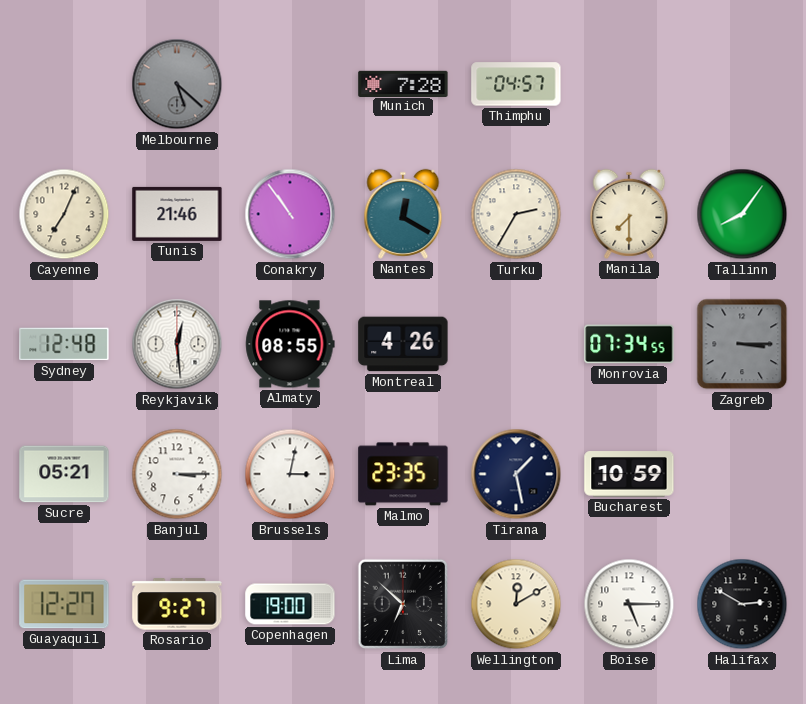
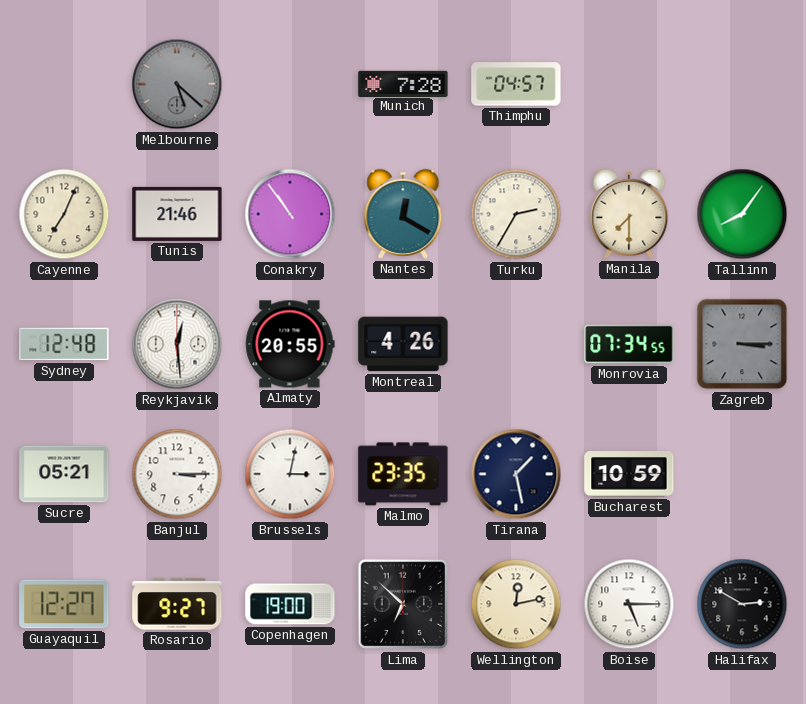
Almaty: 08:55 -> 20:55
Wellington: 12:10 -> 12:13
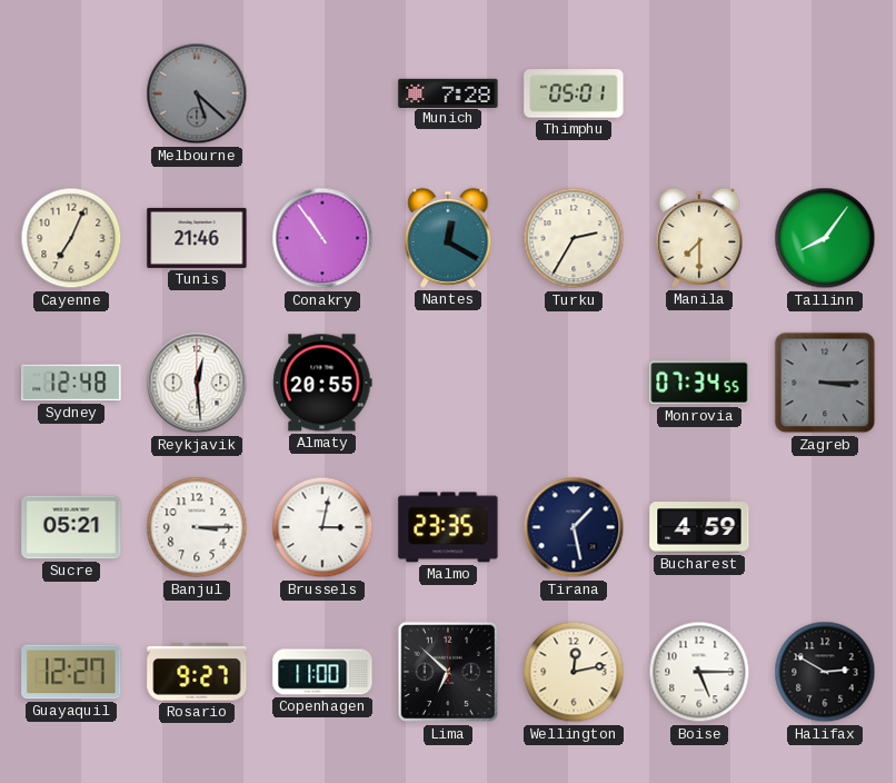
Thimphu: 04:57 -> 05:01
Montreal: 4:26 -> none
Bucharest: 10:59 -> 4:59
Copenhagen: 19:00 -> 11:00
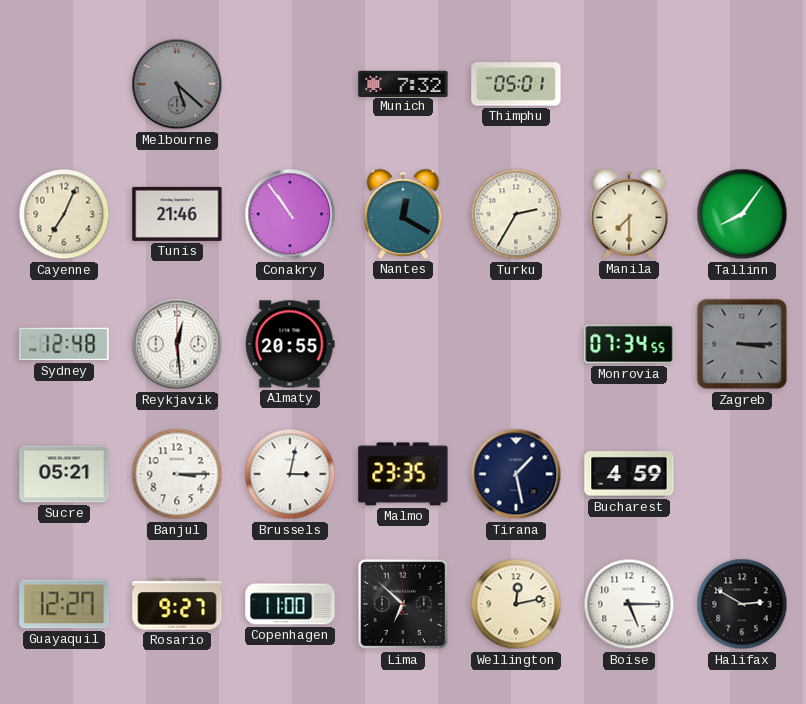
Munich: 7:28 -> 7:32
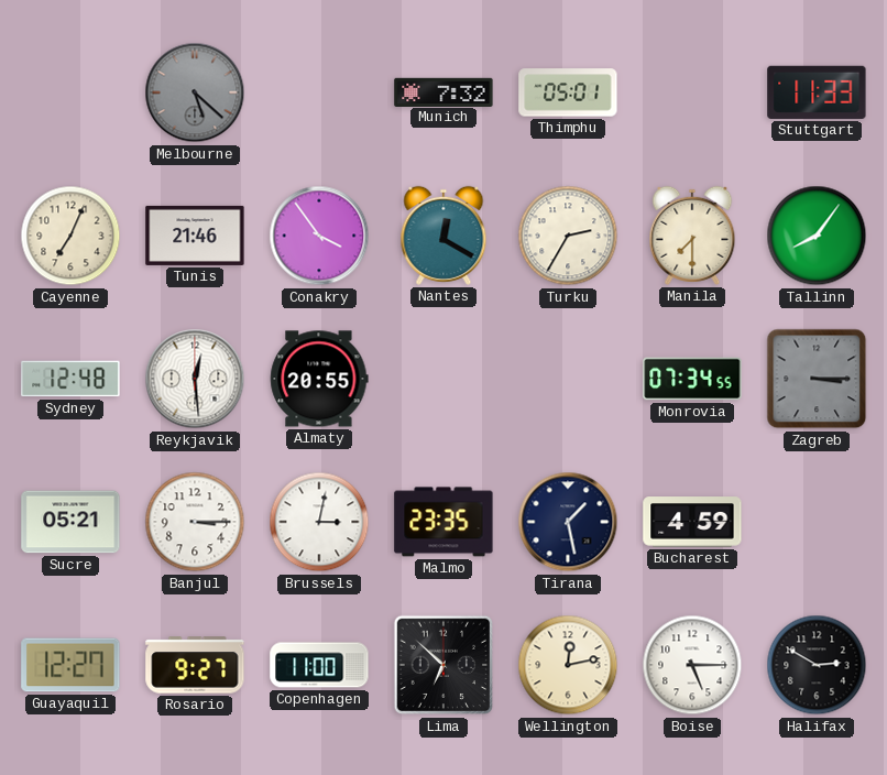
Stuttgart: none -> 11:33
Conakry: 10:54 -> 3:54
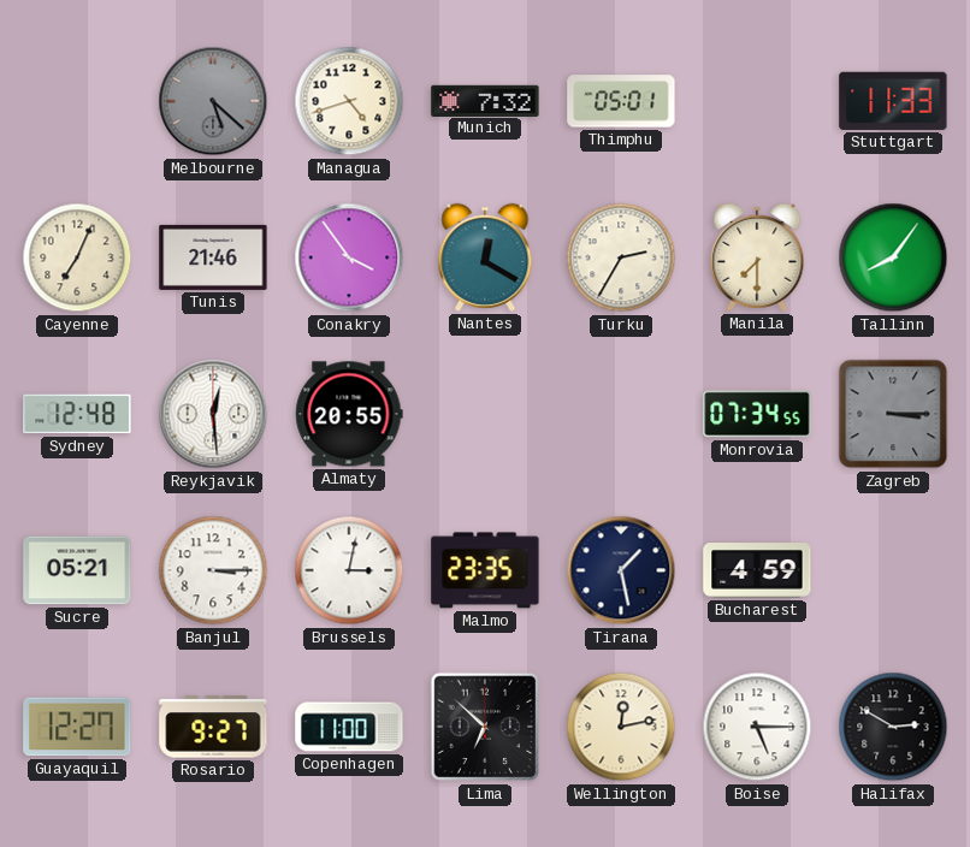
Managua: none -> 4:42
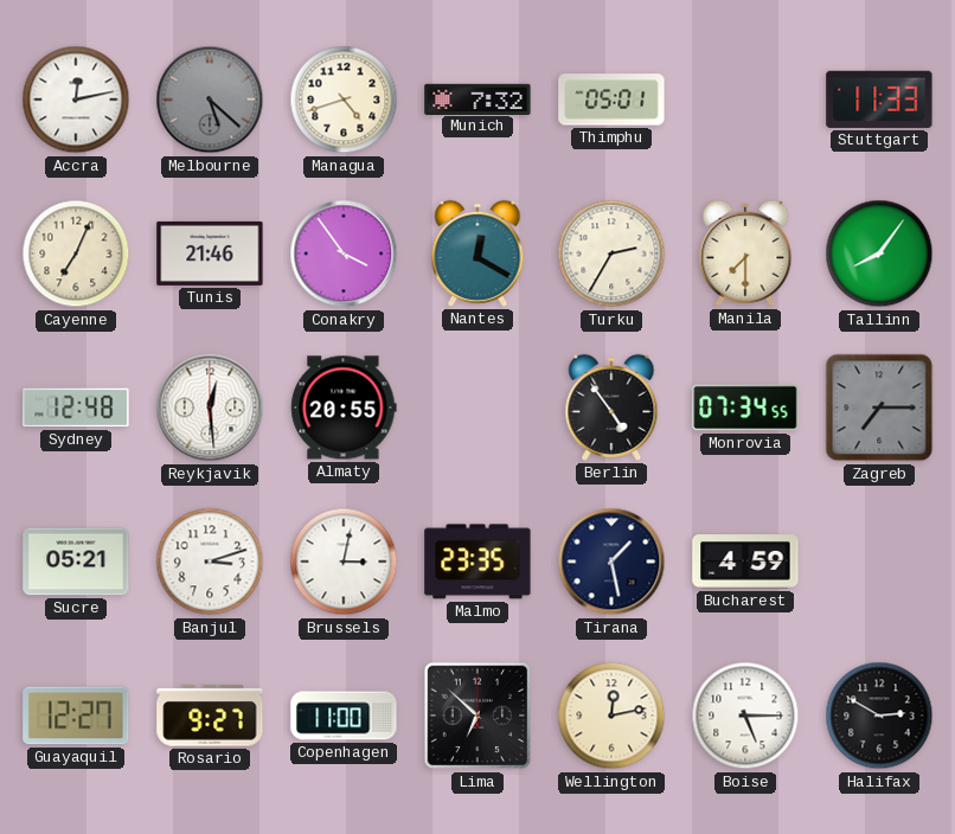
Accra: none -> 12:13
Berlin: none -> 4:54
Zagreb: 3:15 -> 7:15
Banjul: 3:15 -> 3:12
